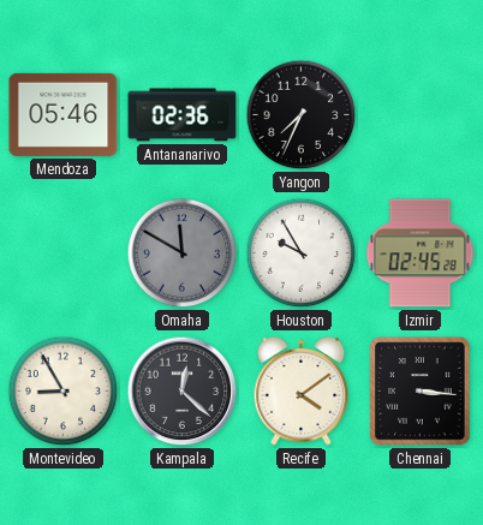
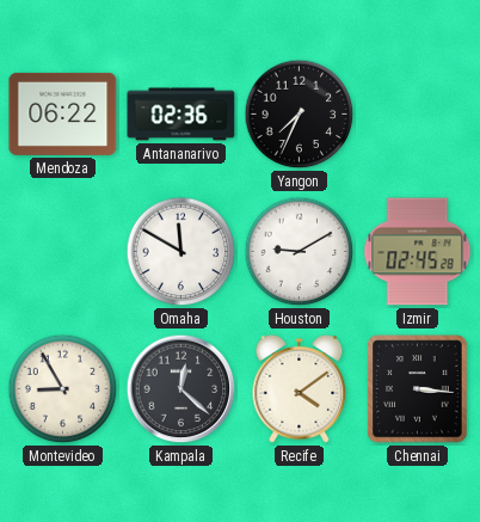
Mendoza: 05:46 -> 06:22
Omaha dial: grey -> white
Houston: 9:55 -> 9:10
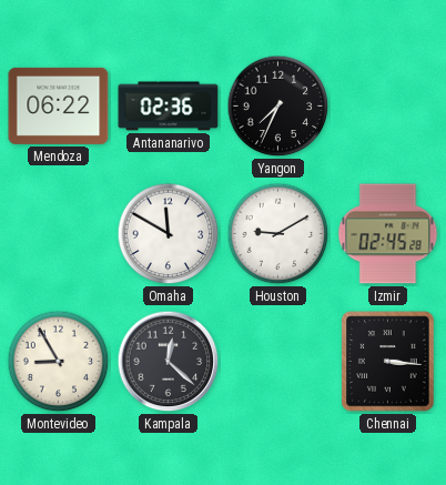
Recife: 4:09 -> none
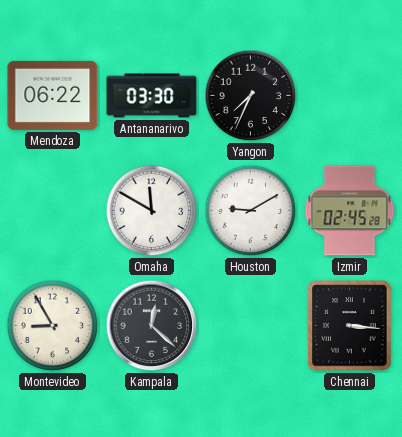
Antananarivo: 02:36 -> 03:30
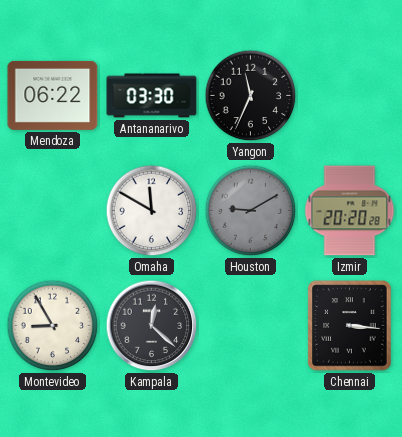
Yangon: 7:34 -> 11:34
Houston dial: white -> grey
Izmir: 02:45 -> 20:20
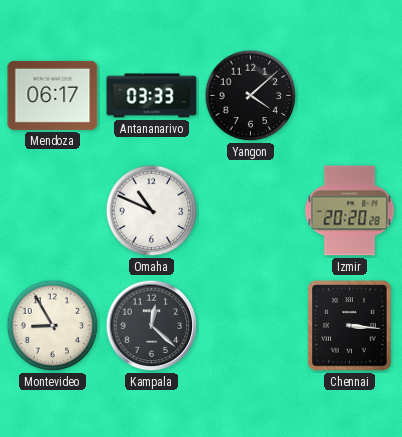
Mendoza: 06:22 -> 06:17
Antananarivo: 03:30 -> 03:33
Yangon: 11:34 -> 4:08
Omaha: 11:50 -> 10:49
Houston: 9:10 -> none
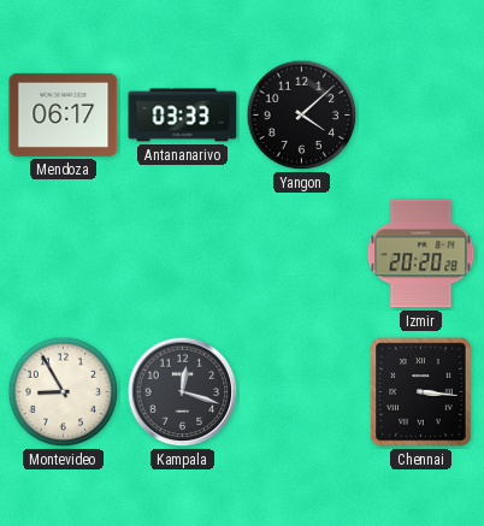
Omaha: 10:49 -> none
Kampala: 12:22 -> 12:18
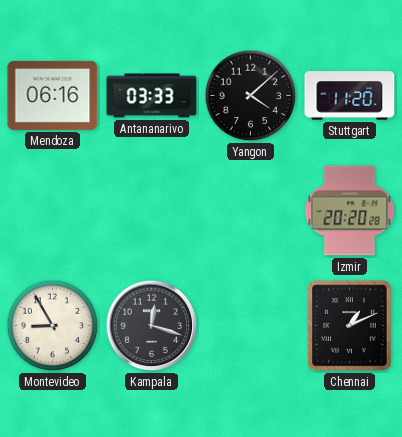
Mendoza: 06:17 -> 06:16
Stuttgart: none -> 11:20
Chennai: 3:16 -> 1:11
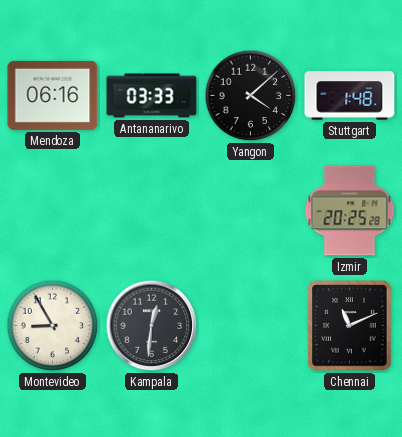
Stuttgart: 11:20 -> 1:48
Izmir: 20:20 -> 20:25
Kampala: 12:18 -> 12:31
Chennai: 1:11 -> 11:11
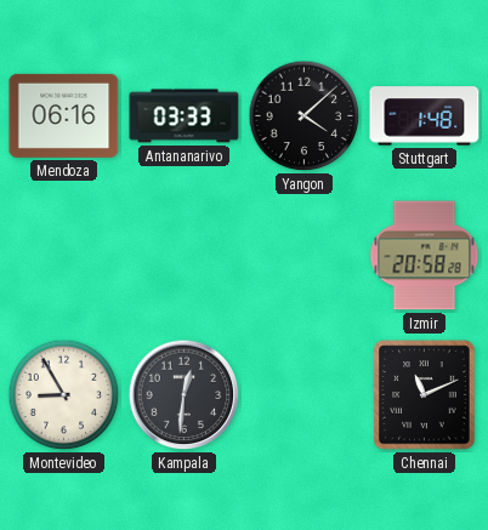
Izmir: 20:25 -> 20:58
